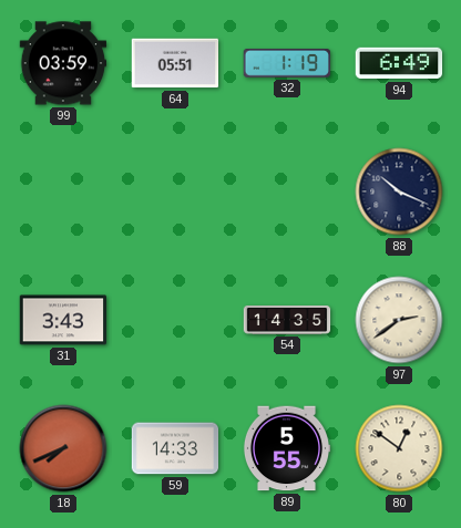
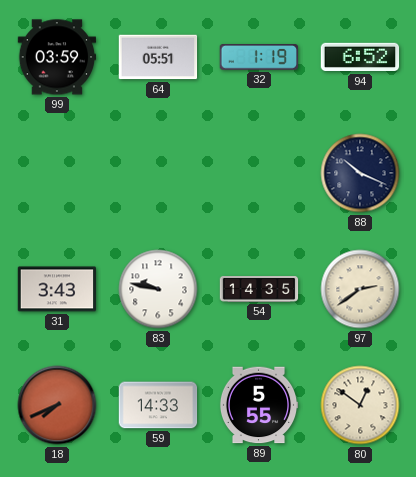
94: 6:49 -> 6:52
83: none -> 9:47
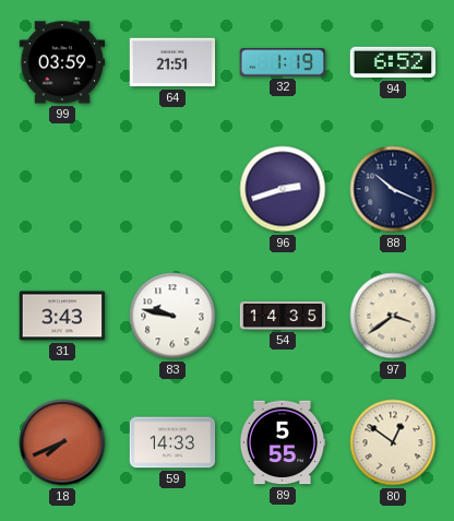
64: 05:51 -> 21:51
96: none -> 2:42
97: 2:39 -> 3:39
